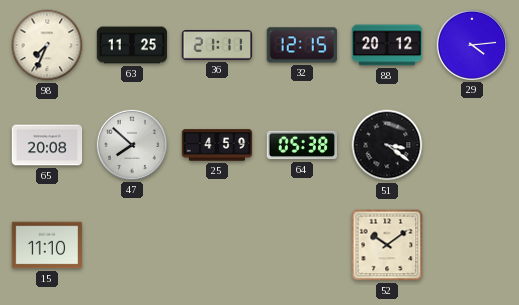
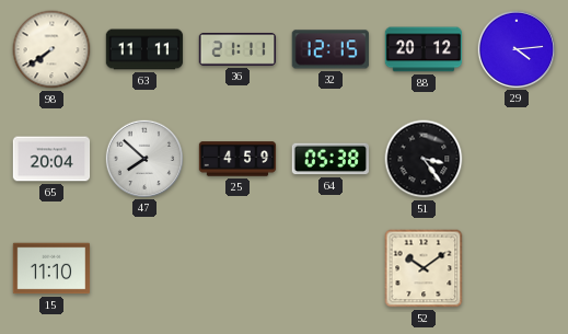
98: 7:34 -> 7:39
63: 11:25 -> 11:11
65: 20:08 -> 20:04
51: 3:21 -> 3:24
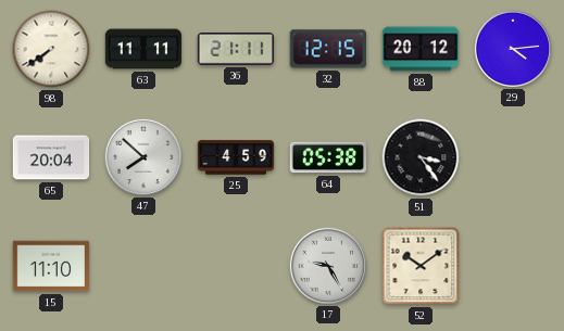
17: none -> 9:25
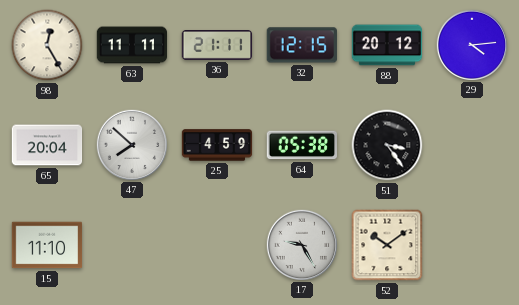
98: 7:39 -> 12:25
